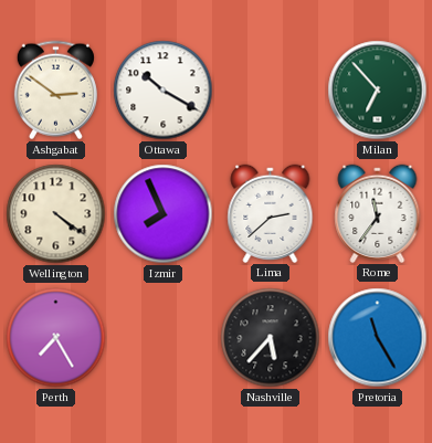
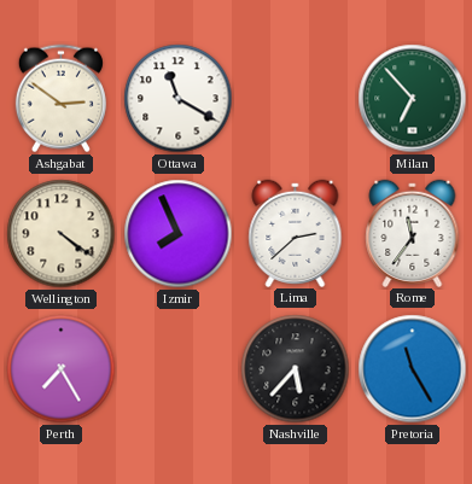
Ottawa: 10:20 -> 11:20
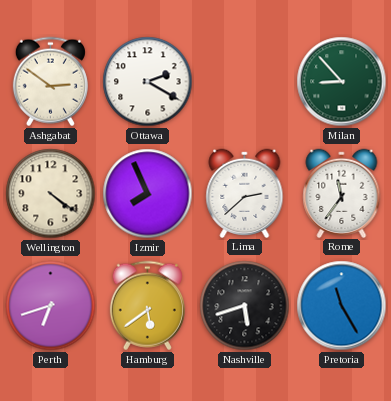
Ottawa: 11:20 -> 2:20
Milan: 6:53 -> 8:53
Perth: 7:25 -> 6:42
Hamburg: none -> 5:39
Nashville: 5:37 -> 5:42
